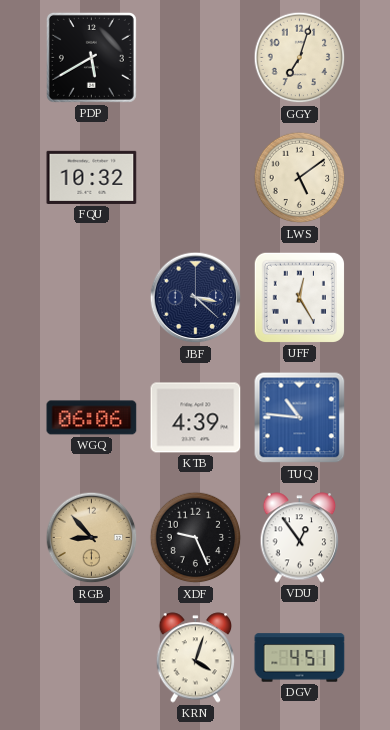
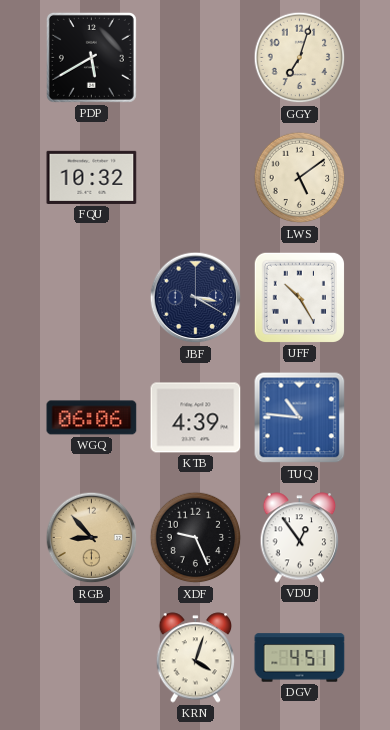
JBF: 3:22 -> 3:20
UFF: 12:25 -> 10:25
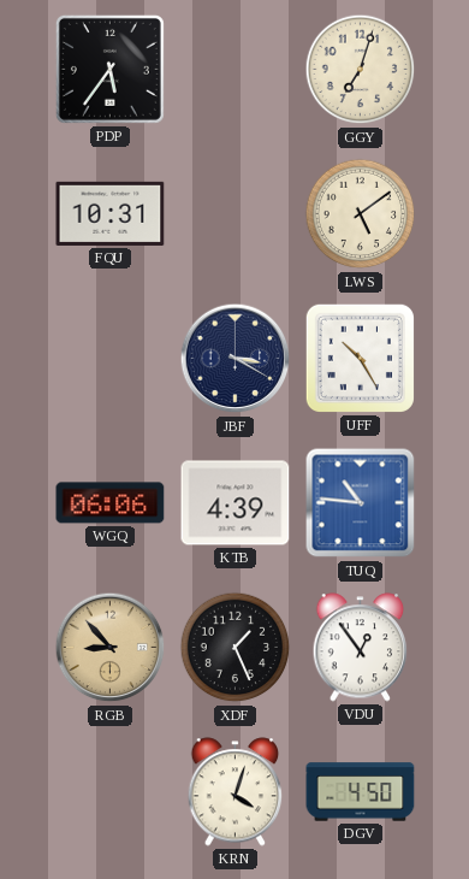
PDP: 5:40 -> 5:36
FQU: 10:32 -> 10:31
XDF: 9:26 -> 1:26
DGV: 4:51 -> 4:50
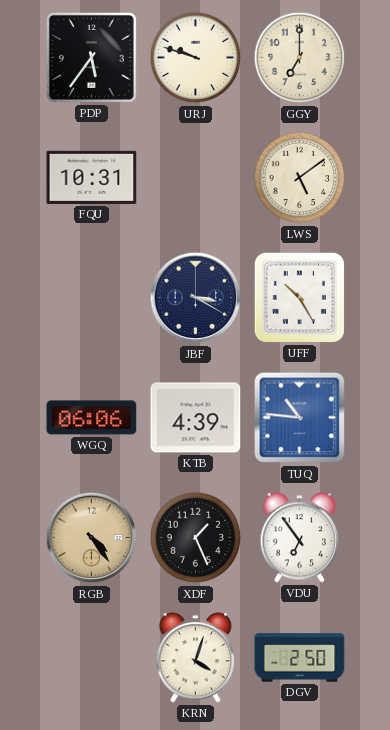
URJ: none -> 9:48
GGY: 7:03 -> 7:00
RGB: 8:53 -> 4:24
VDU: 12:54 -> 6:54
DGV: 4:50 -> 2:50
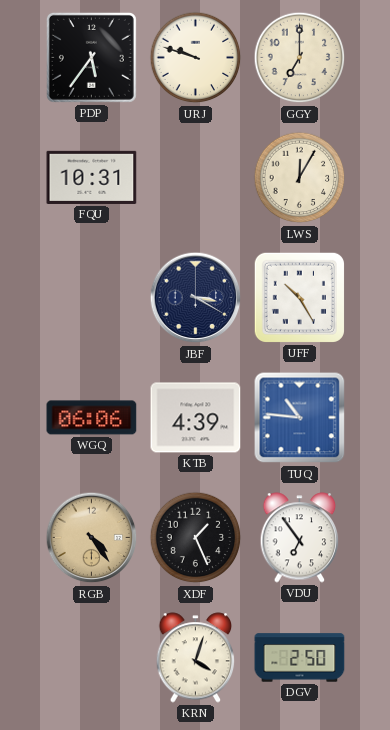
LWS: 5:09 -> 12:05
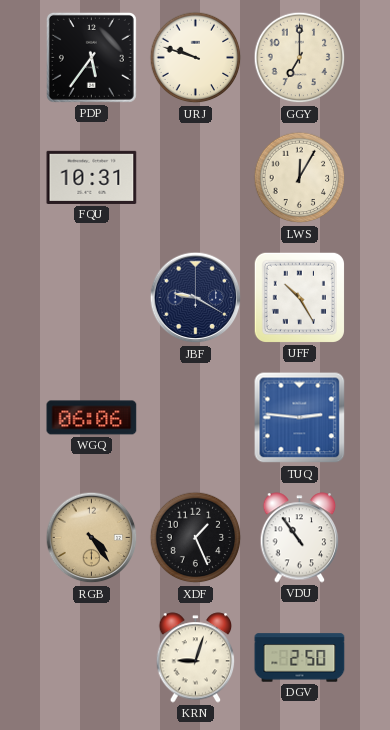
JBF: 3:20 -> 9:20
KTB: 4:39 -> none
TUQ: 10:46 -> 2:46
VDU: 6:54 -> 10:54
KRN: 4:03 -> 9:03
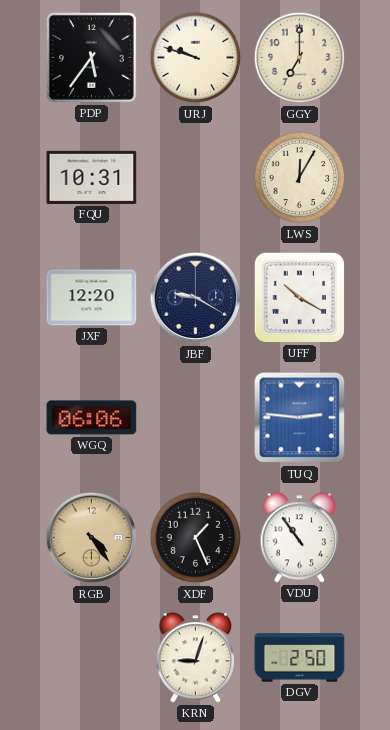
JXF: none -> 12:20
UFF: 10:25 -> 10:20
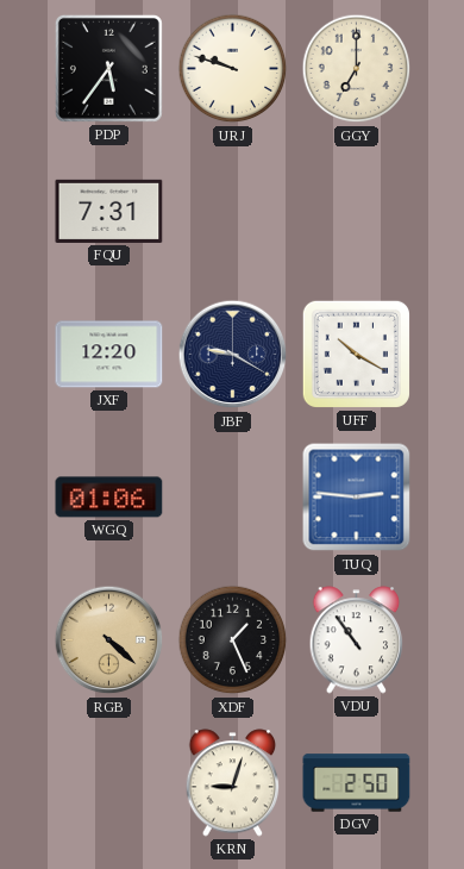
FQU: 10:31 -> 7:31
LWS: 12:05 -> none
WGQ: 06:06 -> 01:06
RGB: 4:24 -> 4:22
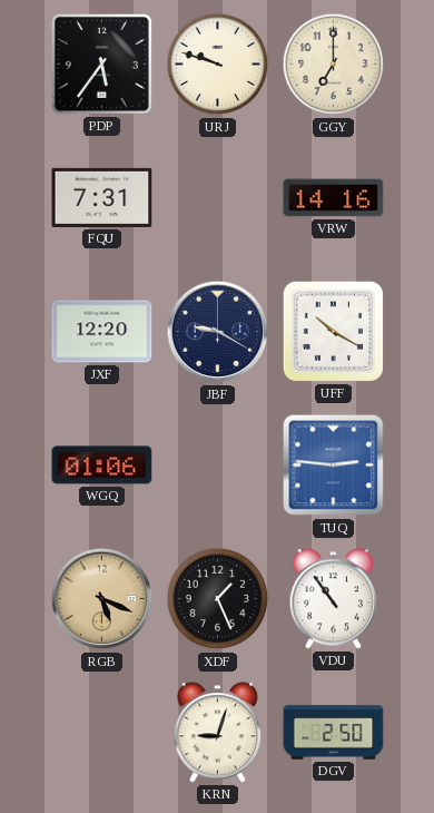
VRW: none -> 14:16
RGB: 4:22 -> 5:19
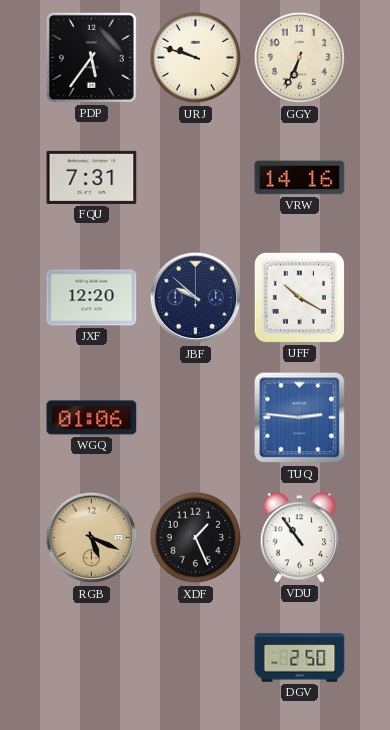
GGY: 7:00 -> 6:34
JBF: 9:20 -> 9:52
KRN: 9:03 -> none
